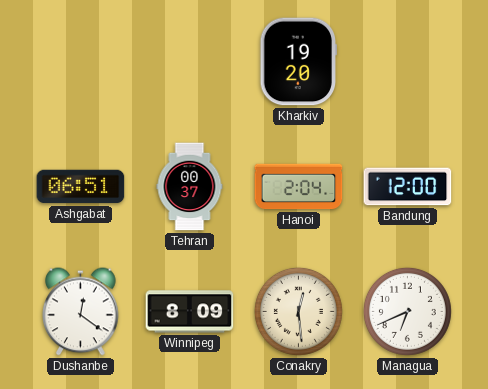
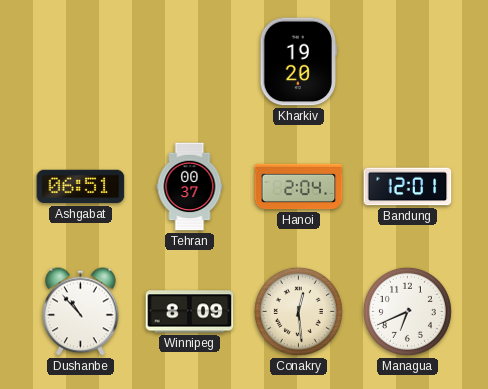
Bandung: 12:00 -> 12:01
Dushanbe: 12:21 -> 10:53
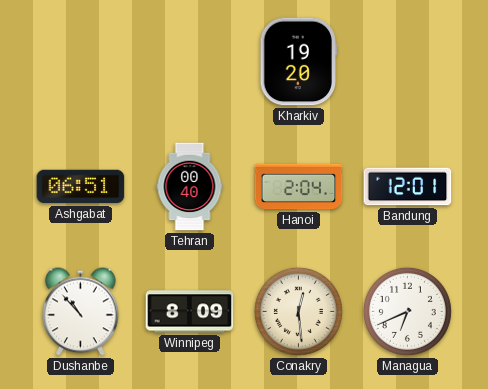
Tehran: 00:37 -> 00:40
